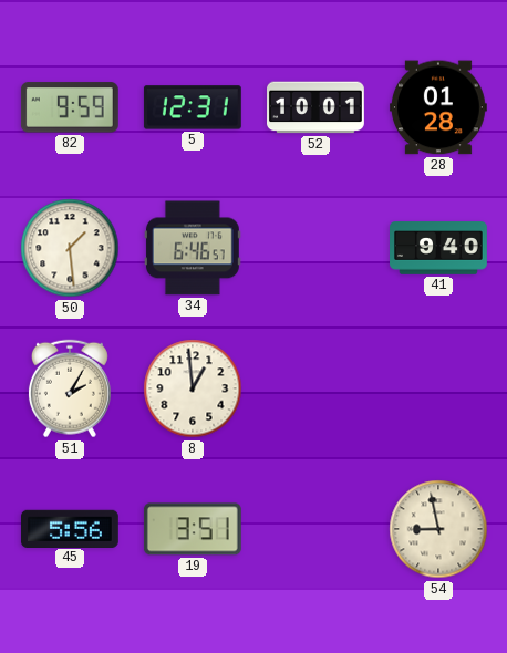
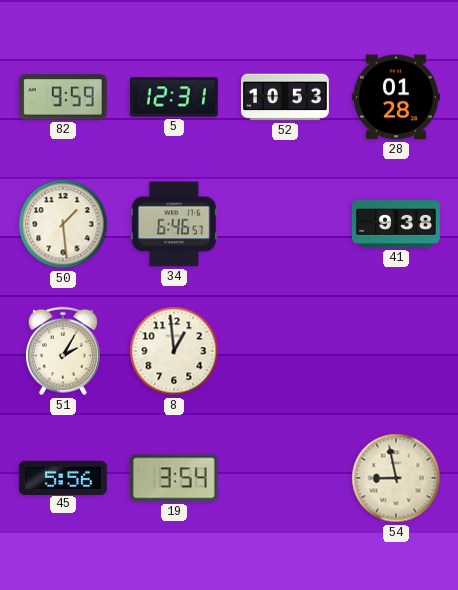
52: 10:01 -> 10:53
41: 9:40 -> 9:38
19: 3:51 -> 3:54
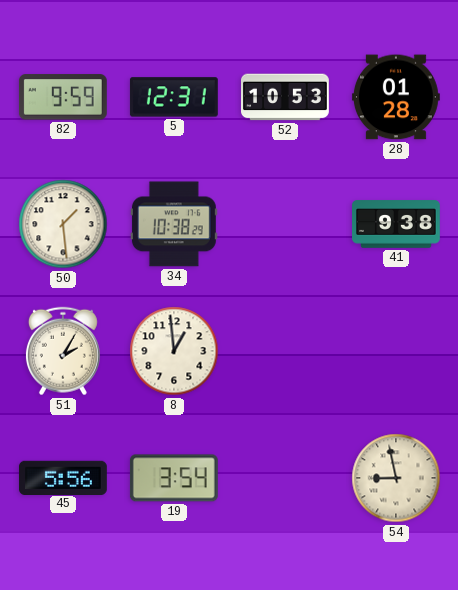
34: 6:46 -> 10:38
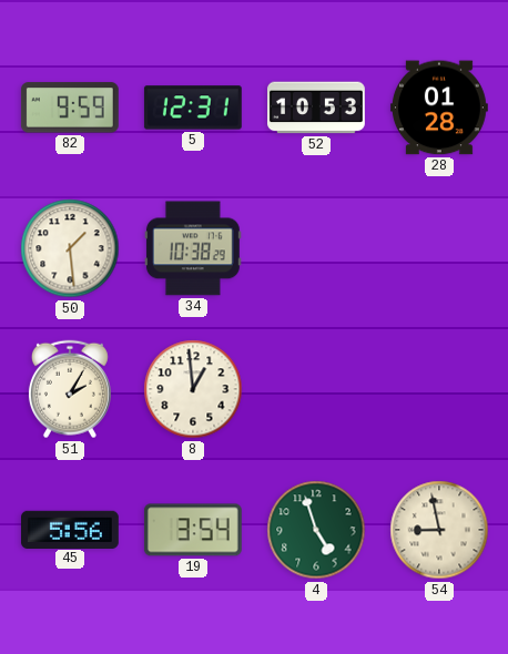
41: 9:38 -> none
4: none -> 4:57
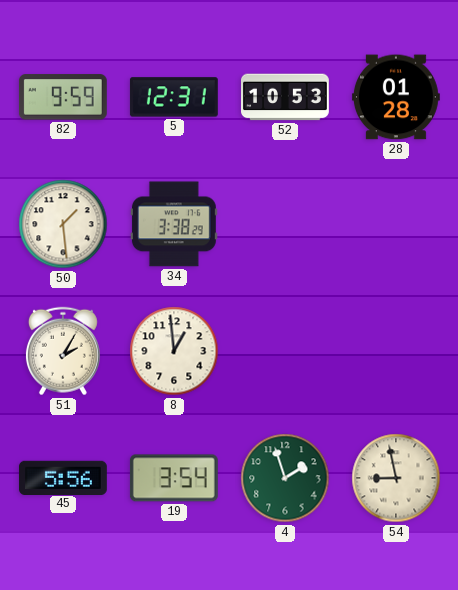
34: 10:38 -> 3:38
4: 4:57 -> 1:57
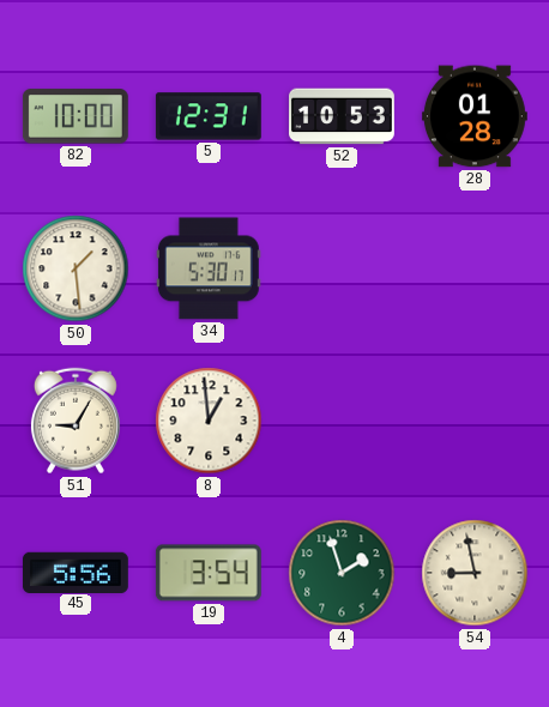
82: 9:59 -> 10:00
34: 3:38 -> 5:30
51: 2:05 -> 9:05
